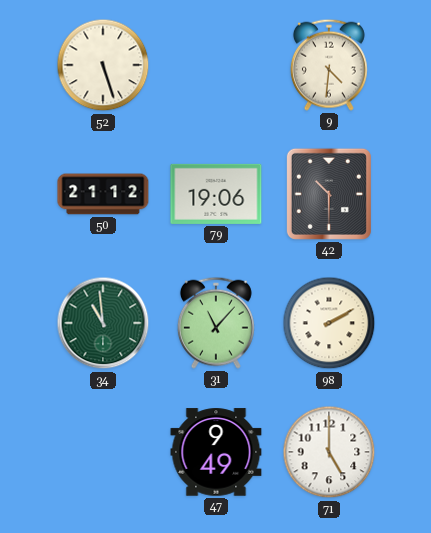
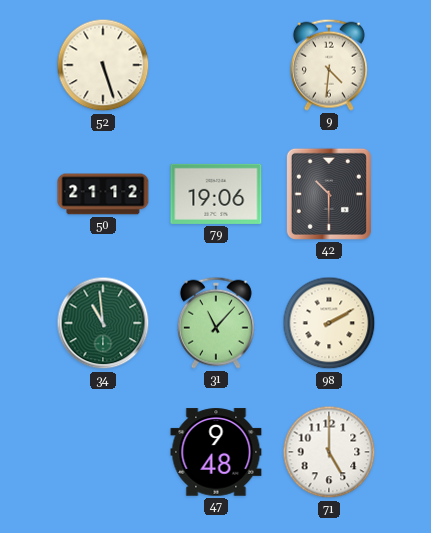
47: 9:49 -> 9:48
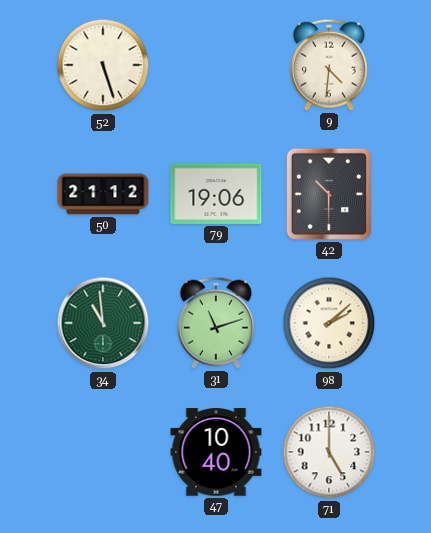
31: 11:07 -> 11:12
98: 2:10 -> 2:08
47: 9:48 -> 10:40
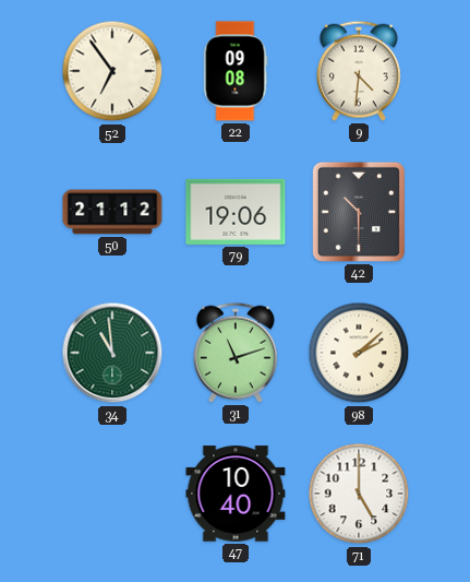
52: 5:27 -> 6:54
22: none -> 09:08
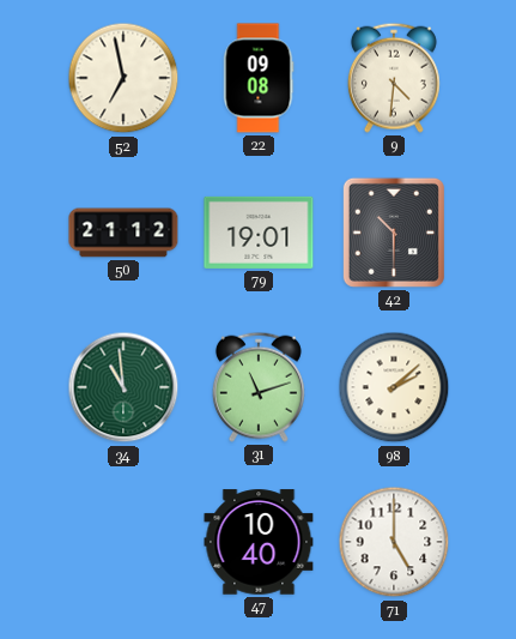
52: 6:54 -> 6:58
79: 19:06 -> 19:01
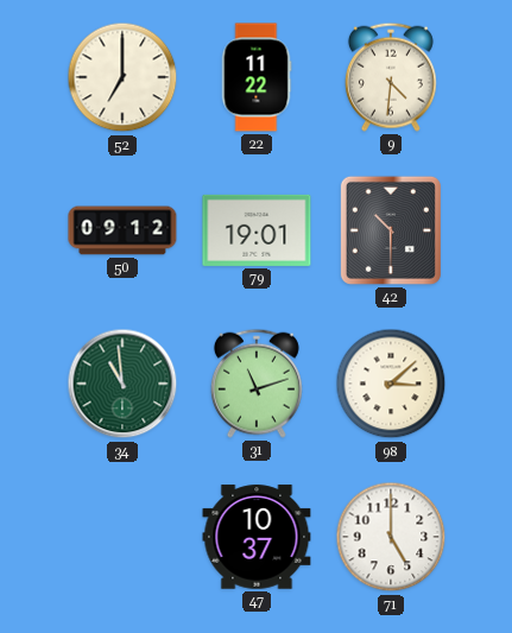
52: 6:58 -> 7:00
22: 09:08 -> 11:22
50: 21:12 -> 09:12
98: 2:08 -> 3:08
47: 10:40 -> 10:37
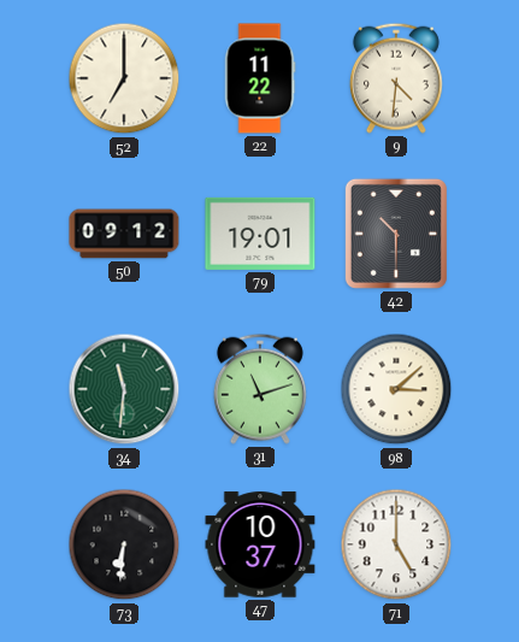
34: 10:59 -> 11:31
73: none -> 6:31
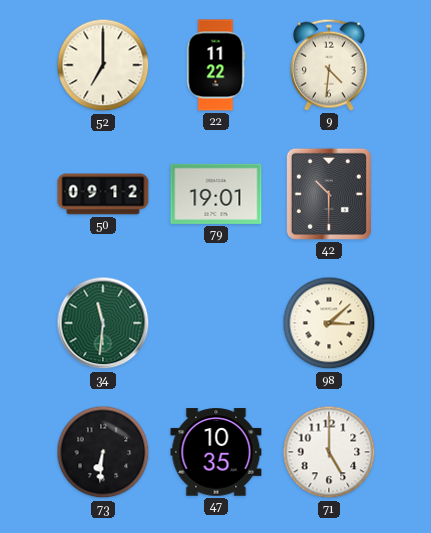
31: 11:12 -> none
47: 10:37 -> 10:35
